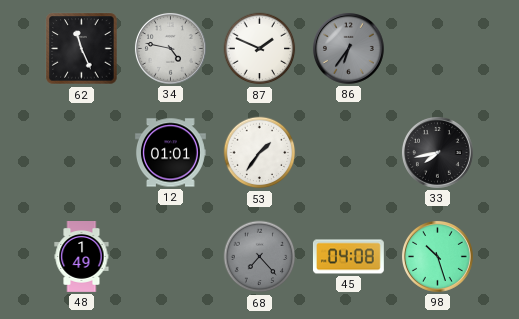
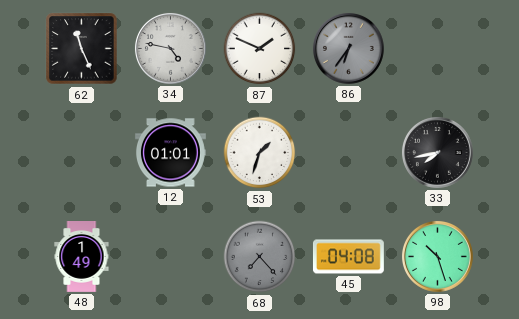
53: 1:36 -> 1:33
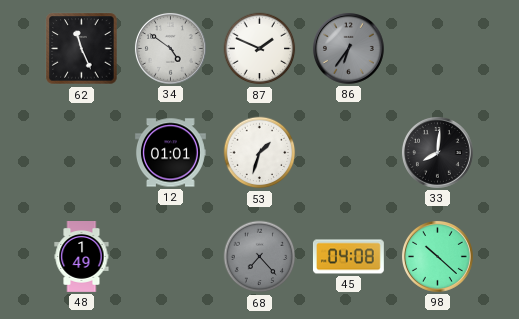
34: 4:47 -> 4:51
33: 7:43 -> 8:01
98: 10:27 -> 10:22
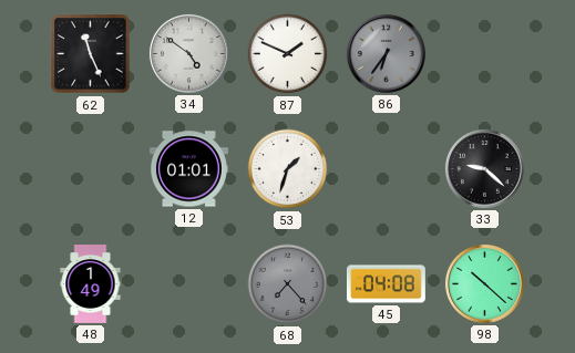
33: 8:01 -> 9:22
